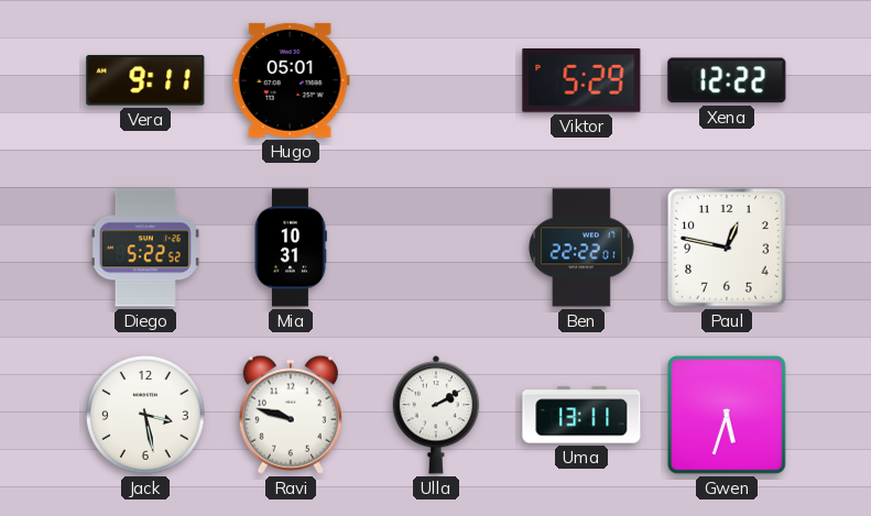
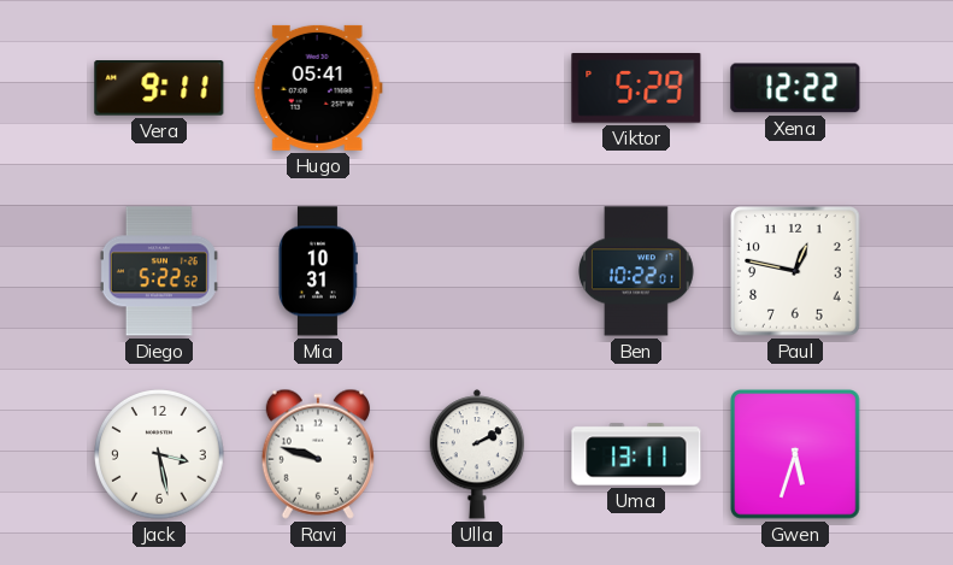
Hugo: 05:01 -> 05:41
Ben: 22:22 -> 10:22
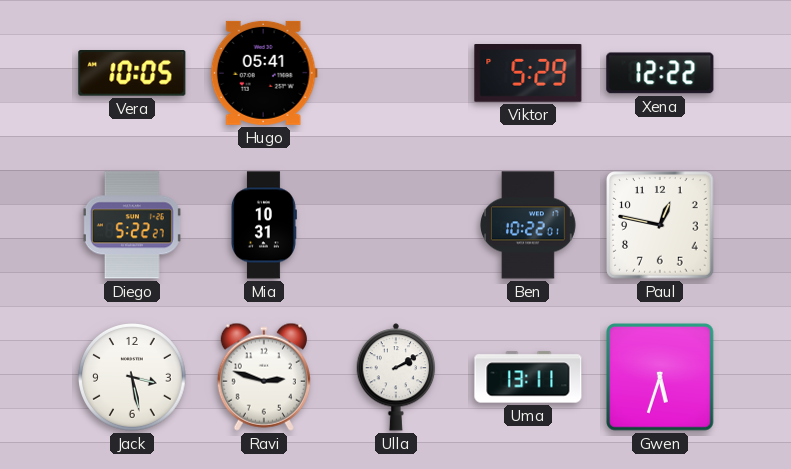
Vera: 9:11 -> 10:05
Diego: 5:22:52 -> 5:22:27
Ravi: 9:48 -> 2:48
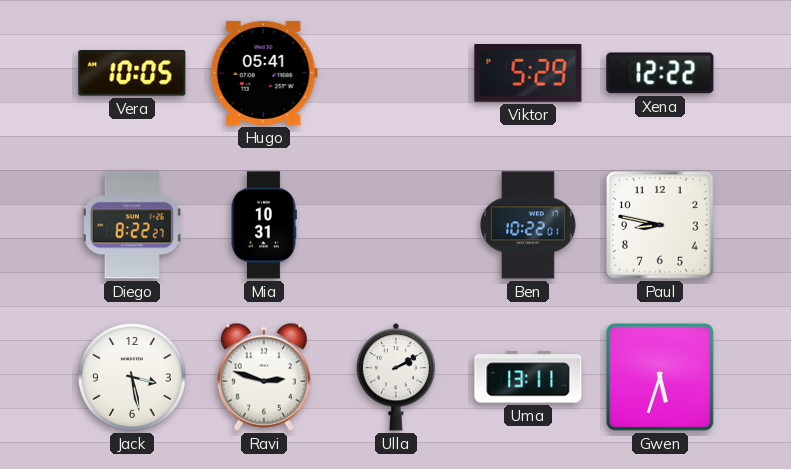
Diego: 5:22 -> 8:22
Paul: 12:47 -> 8:47
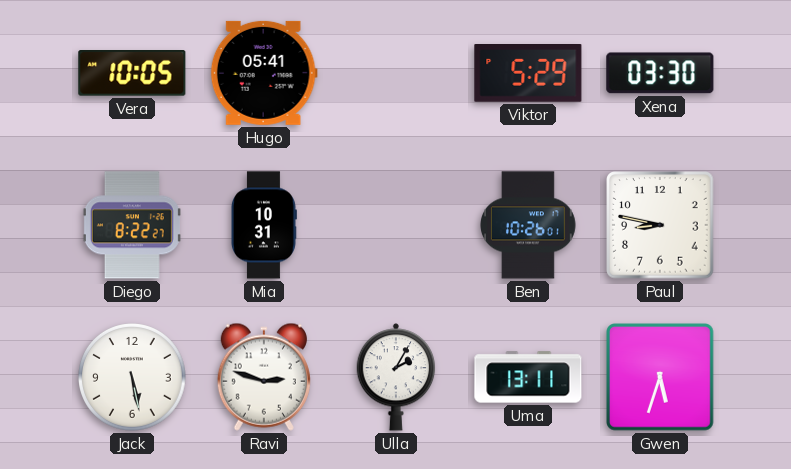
Xena: 12:22 -> 03:30
Ben: 10:22 -> 10:26
Jack: 3:28 -> 5:28
Ulla: 2:10 -> 2:05
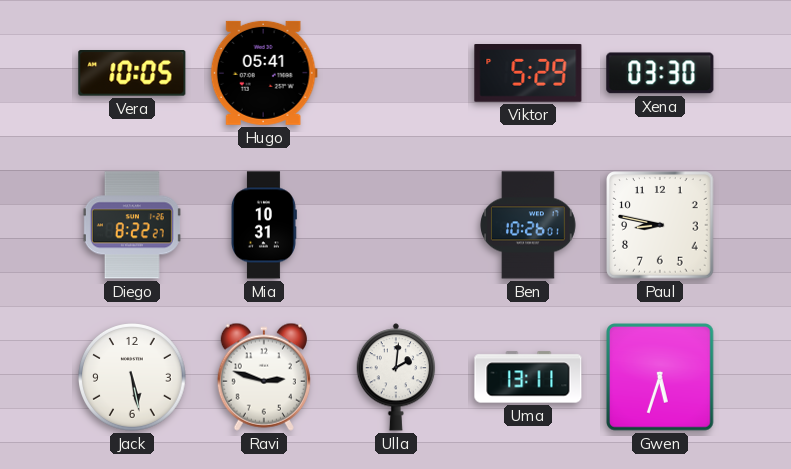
Ulla: 2:05 -> 2:01
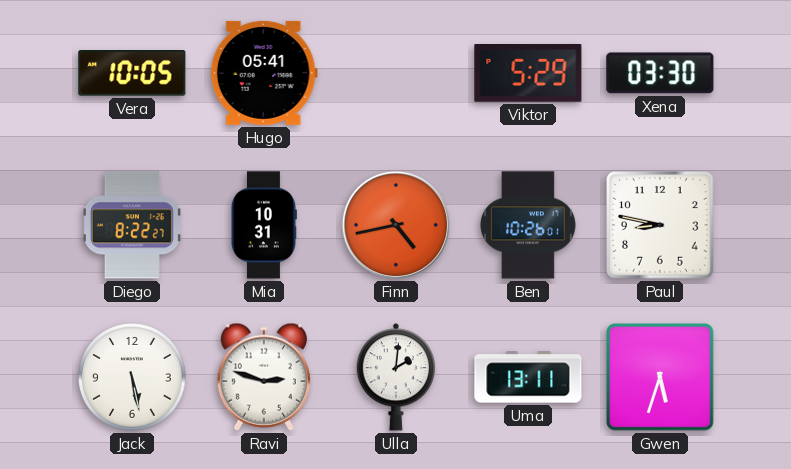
Finn: none -> 4:43
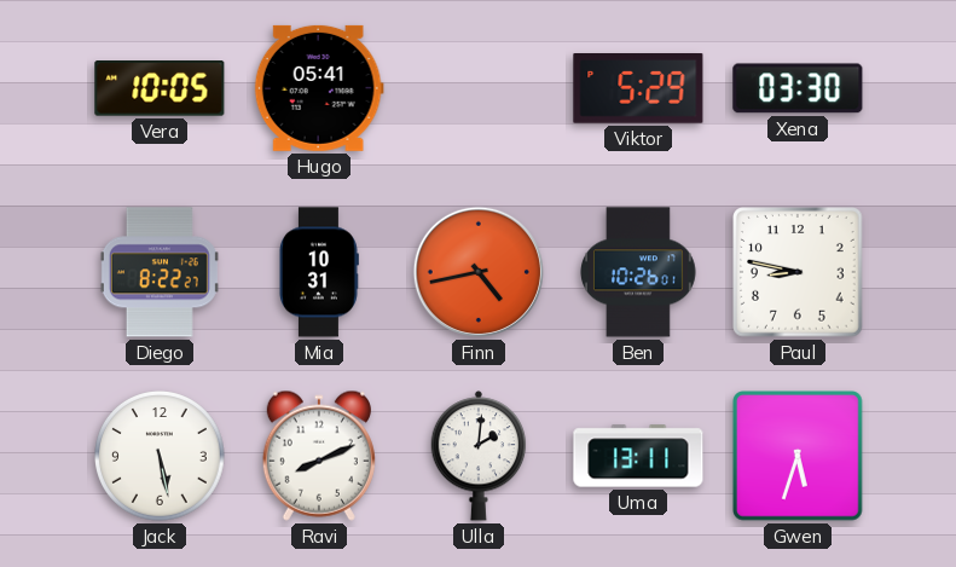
Ravi: 2:48 -> 8:11
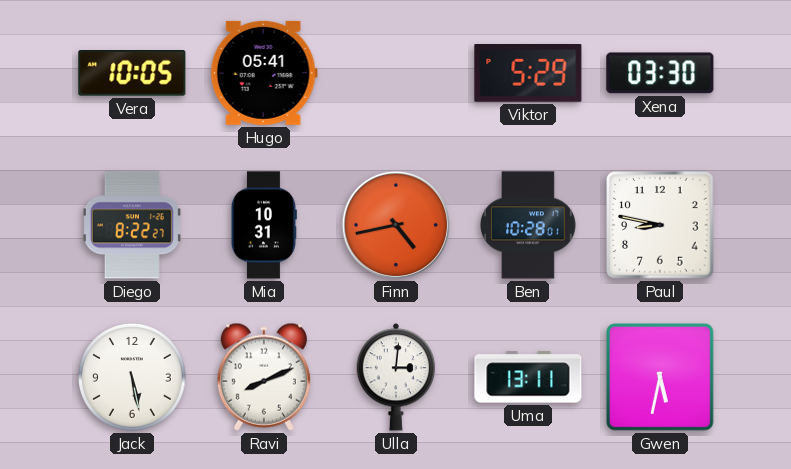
Ben: 10:26 -> 10:28
Ulla: 2:01 -> 3:01
Gwen: 5:33 -> 5:32
